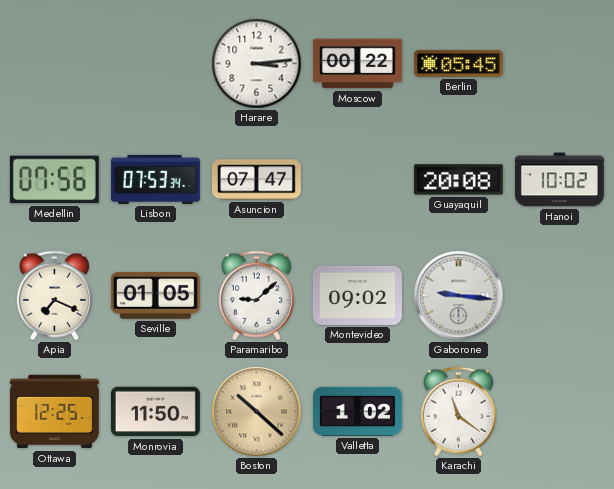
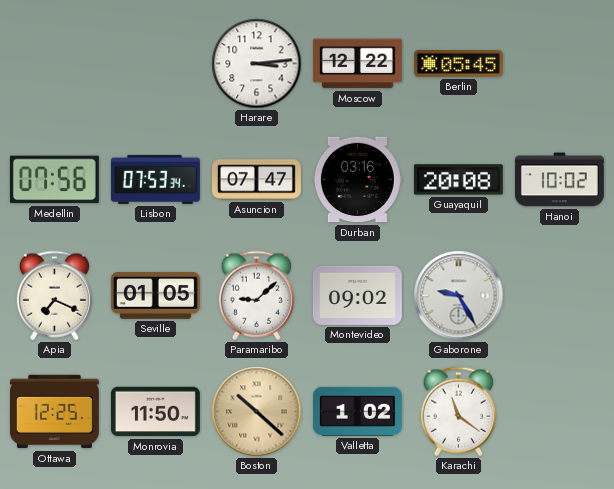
Moscow: 00:22 -> 12:22
Durban: none -> 03:16
Gaborone: 9:16 -> 9:25
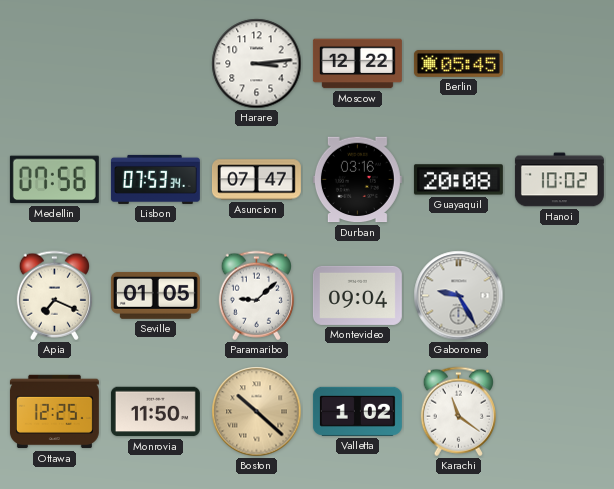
Montevideo: 09:02 -> 09:04
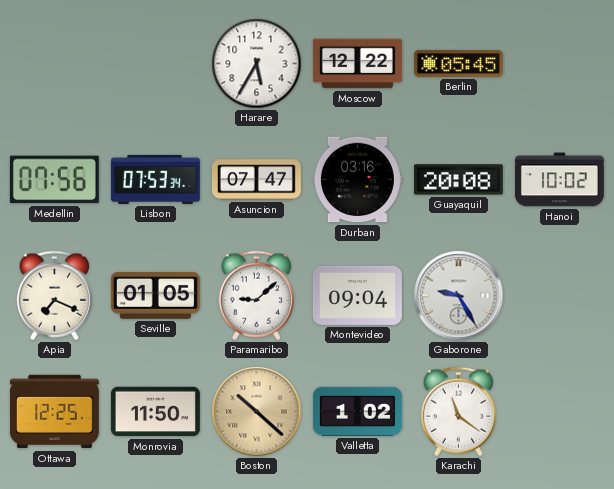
Harare: 3:14 -> 5:35
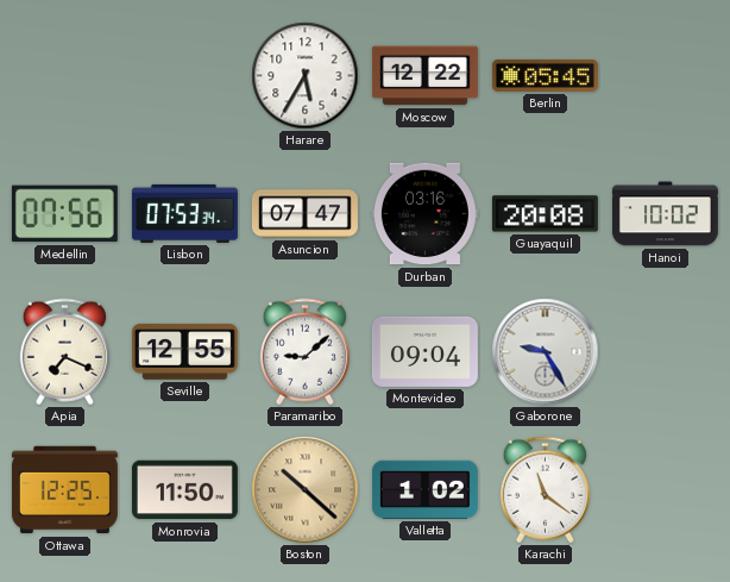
Seville: 01:05 -> 12:55
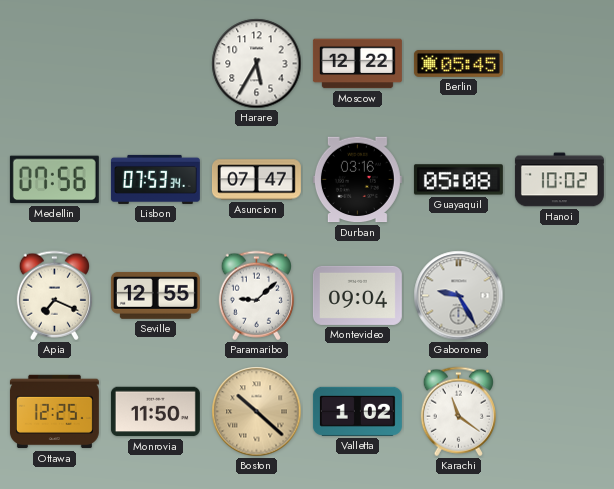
Guayaquil: 20:08 -> 05:08
